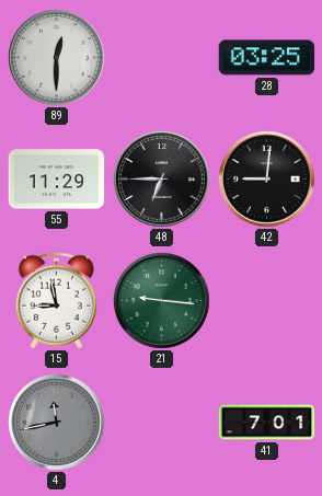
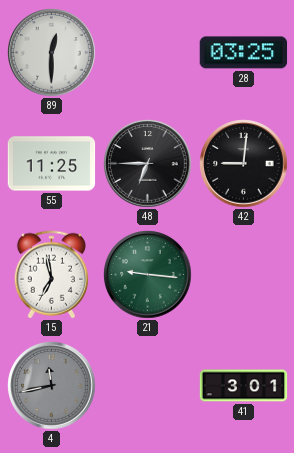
55: 11:29 -> 11:25
15: 8:58 -> 6:58
41: 7:01 -> 3:01
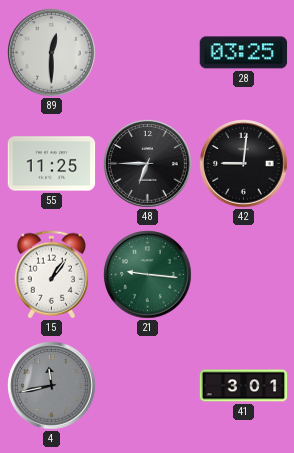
15: 6:58 -> 1:06
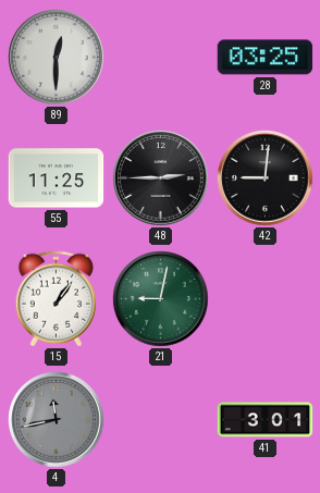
48: 6:45 -> 2:45
21: 9:16 -> 9:02
